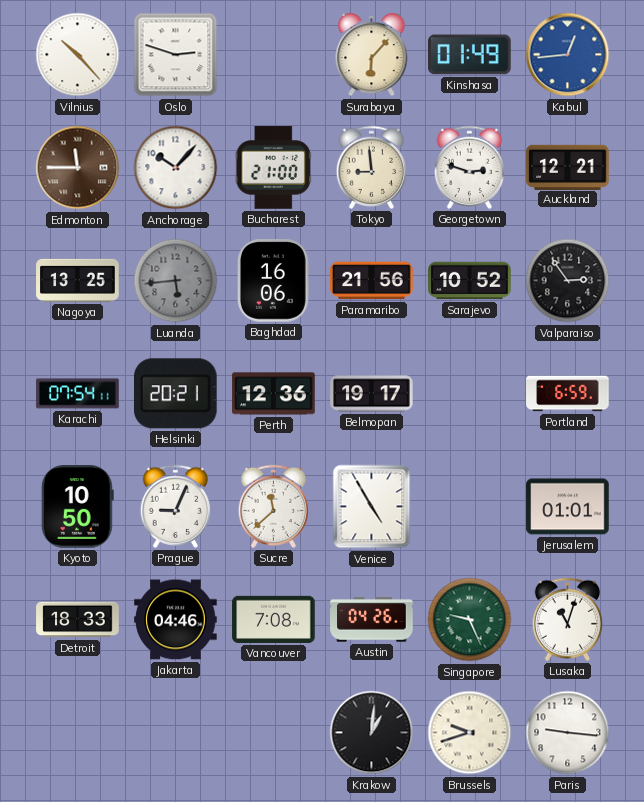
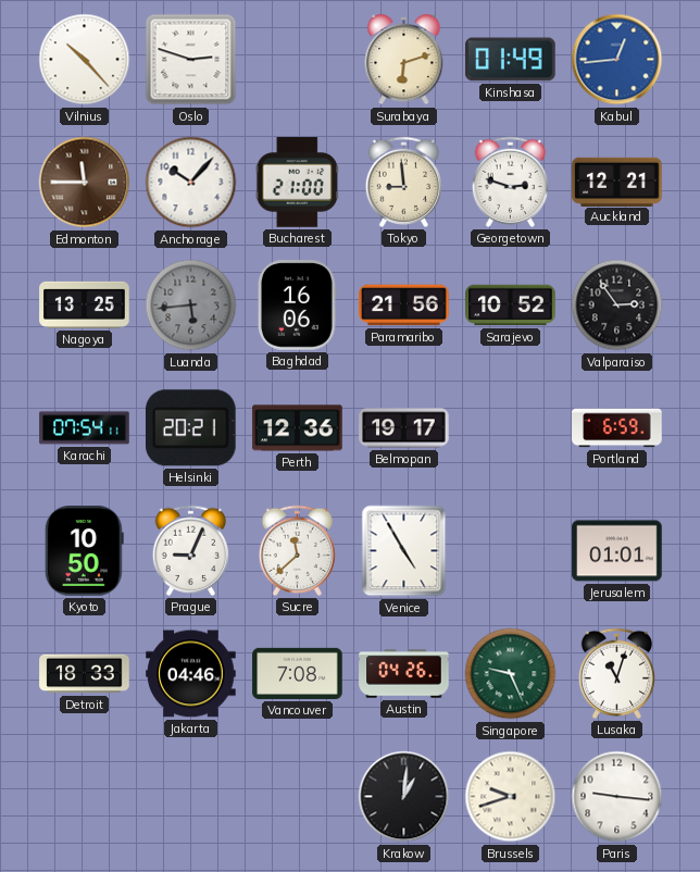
Surabaya: 6:07 -> 6:12
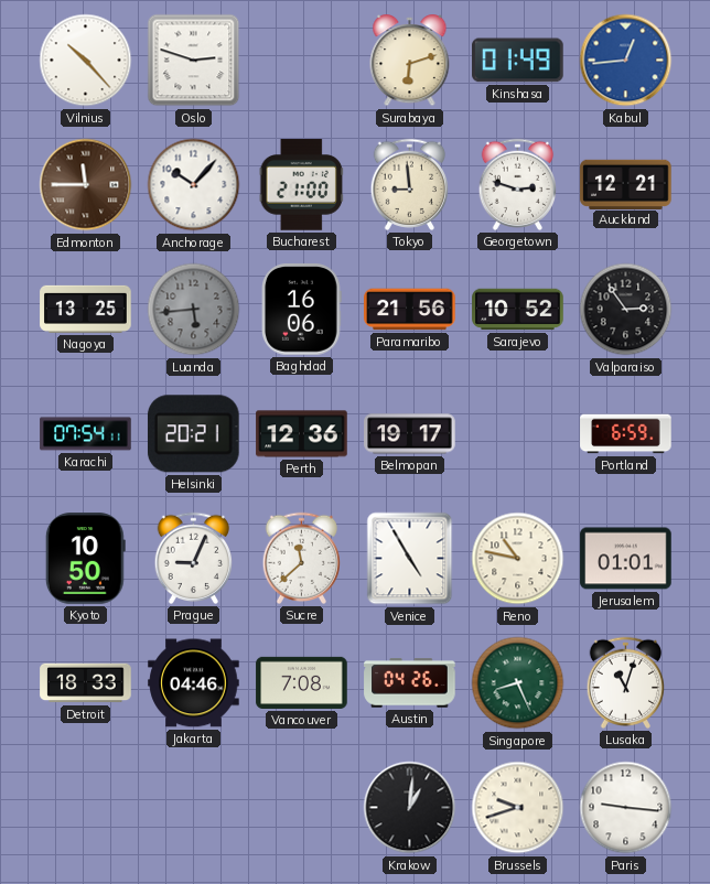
Reno: none -> 10:47
Singapore: 9:26 -> 8:26
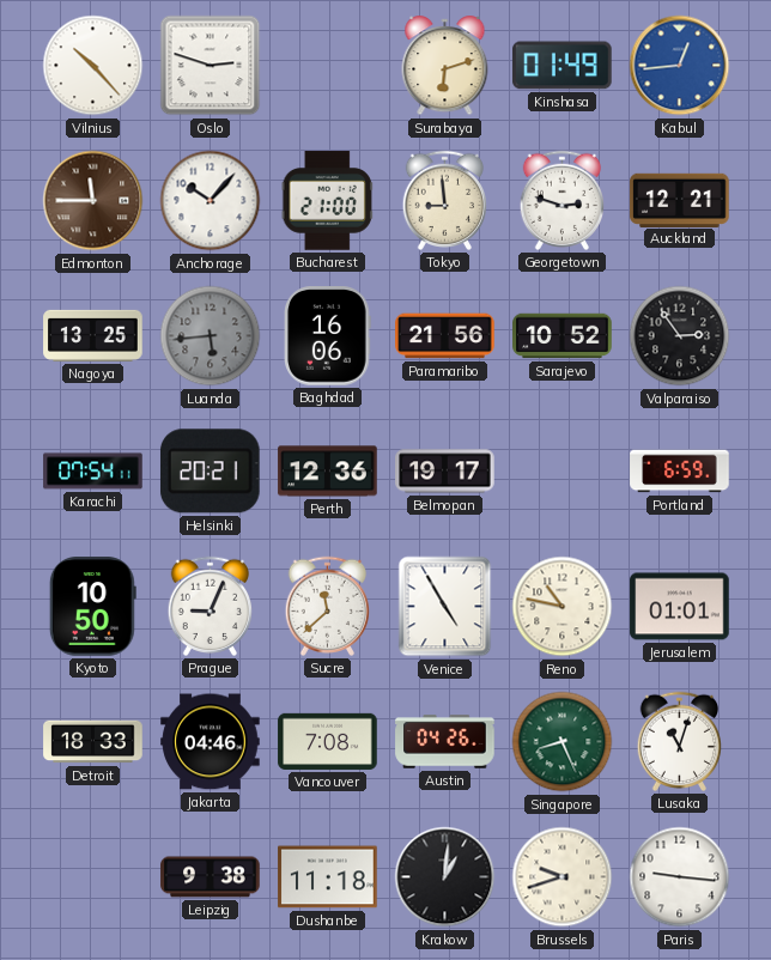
Leipzig: none -> 9:38
Dushanbe: none -> 11:18
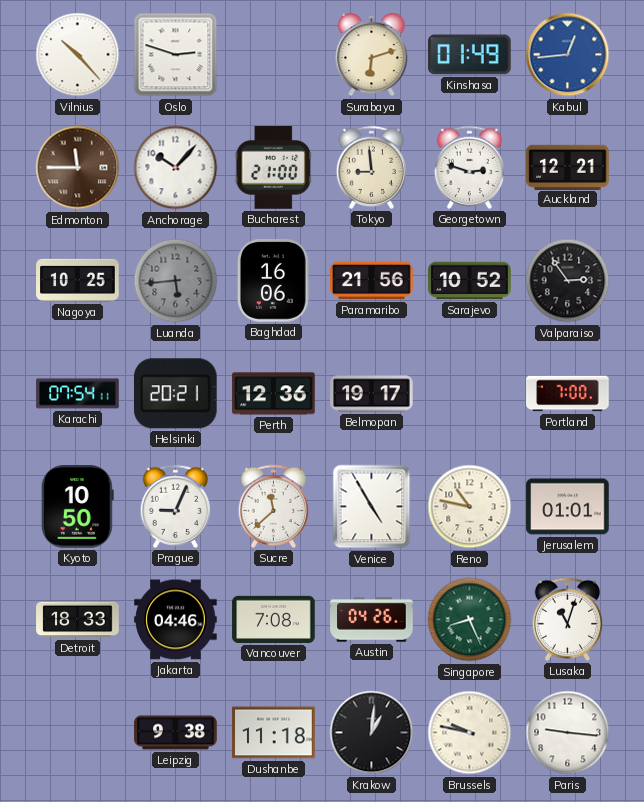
Nagoya: 13:25 -> 10:25
Portland: 6:59 -> 7:00
Brussels: 9:42 -> 9:47
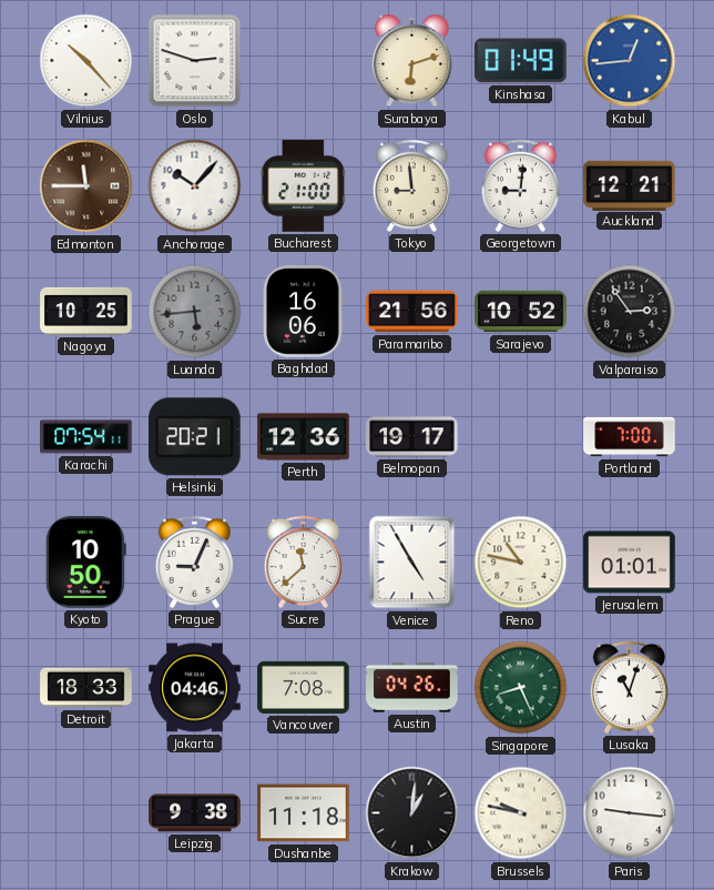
Georgetown: 2:48 -> 9:01
